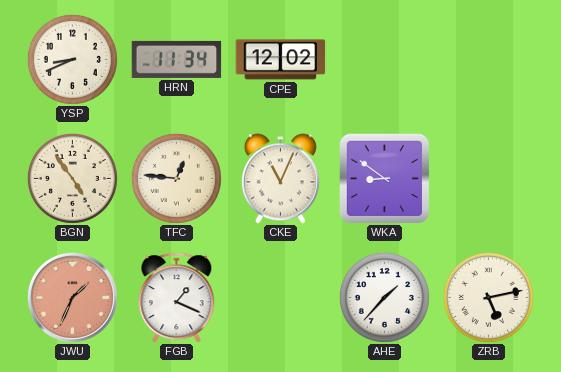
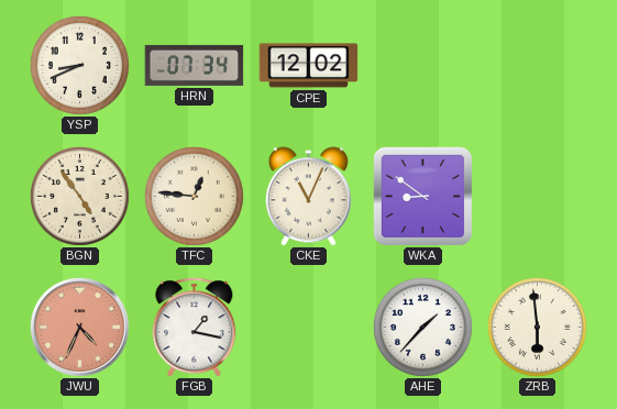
HRN: 11:34 -> 07:34
JWU: 1:34 -> 4:34
FGB: 1:19 -> 1:17
ZRB: 5:13 -> 5:59
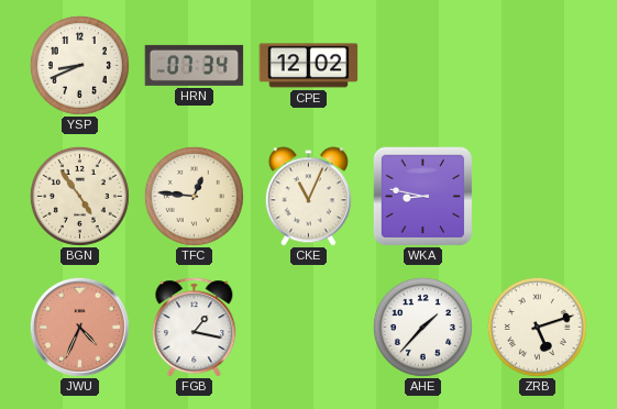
WKA: 8:51 -> 8:47
ZRB: 5:59 -> 5:12
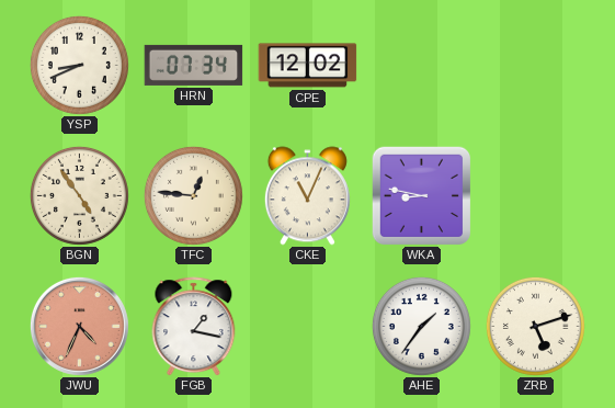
AHE: 1:37 -> 1:36
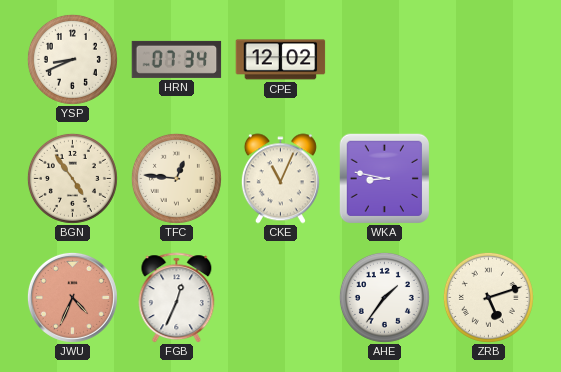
FGB: 1:17 -> 12:34
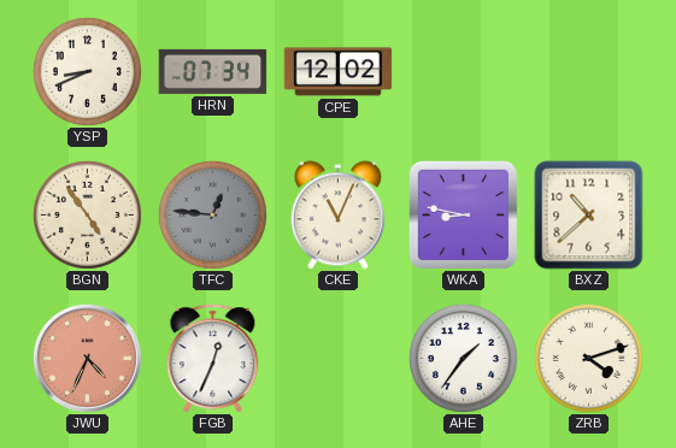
TFC dial: cream -> grey
BXZ: none -> 10:38
ZRB: 5:12 -> 4:12
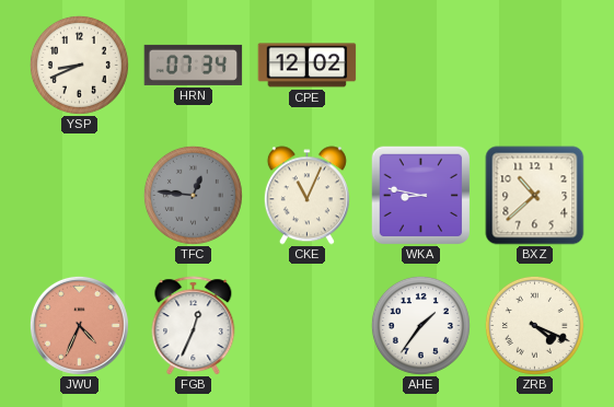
BGN: 4:54 -> none
ZRB: 4:12 -> 4:19
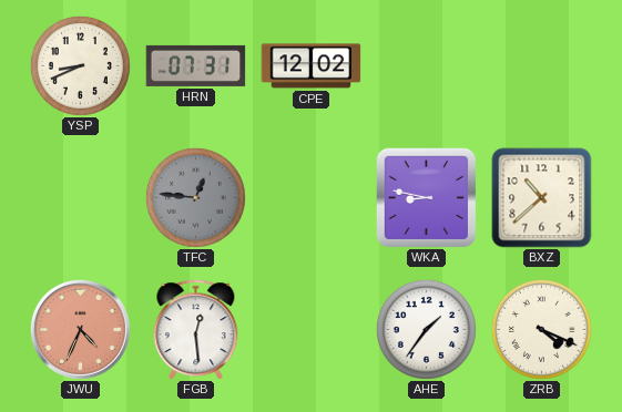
HRN: 07:34 -> 07:31
CKE: 11:04 -> none
FGB: 12:34 -> 12:29
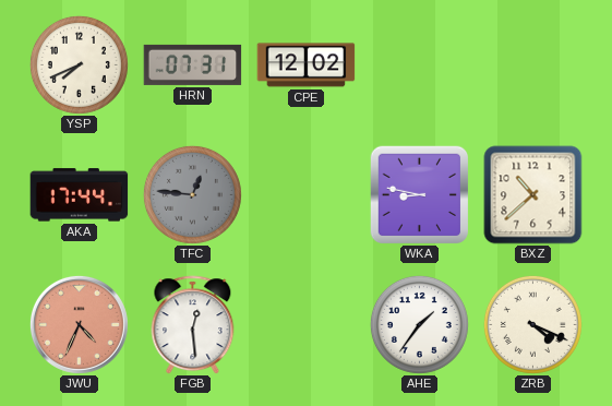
YSP: 8:41 -> 7:41
AKA: none -> 17:44
